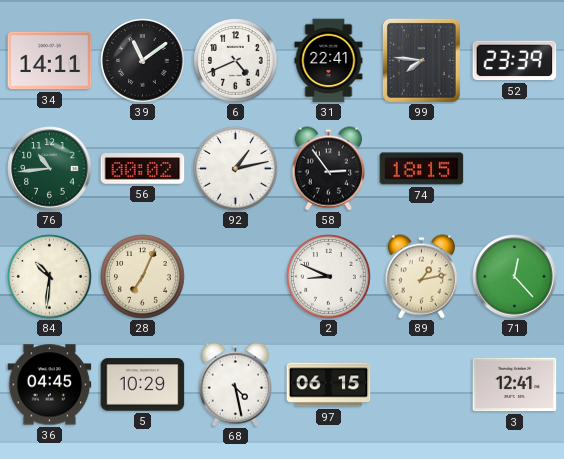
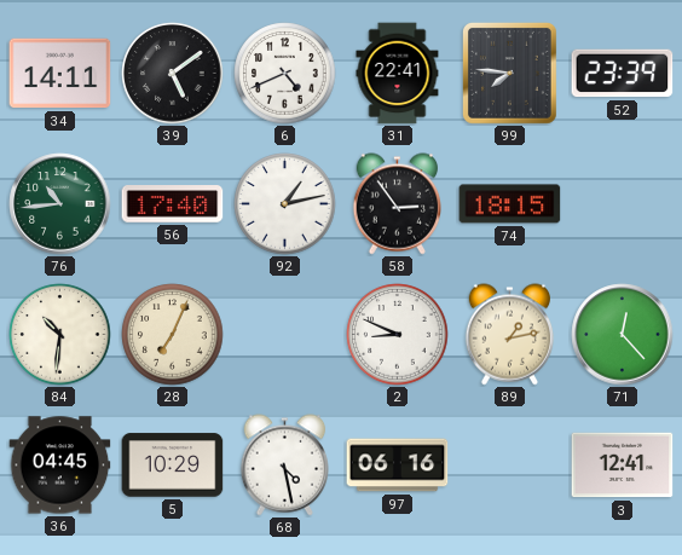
39: 11:09 -> 5:09
56: 00:02 -> 17:40
97: 06:15 -> 06:16
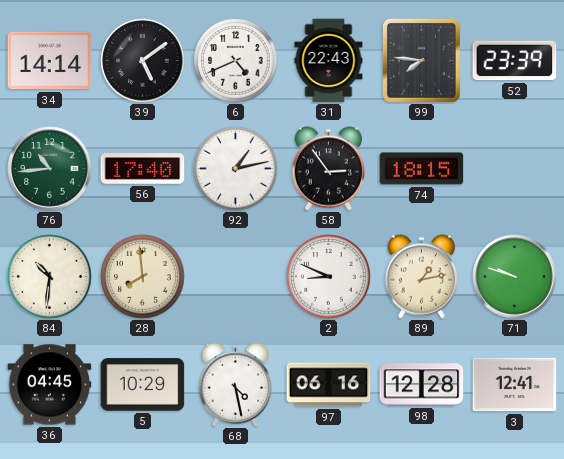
34: 14:11 -> 14:14
31: 22:41 -> 22:43
28: 7:04 -> 7:59
71: 12:23 -> 9:48
98: none -> 12:28
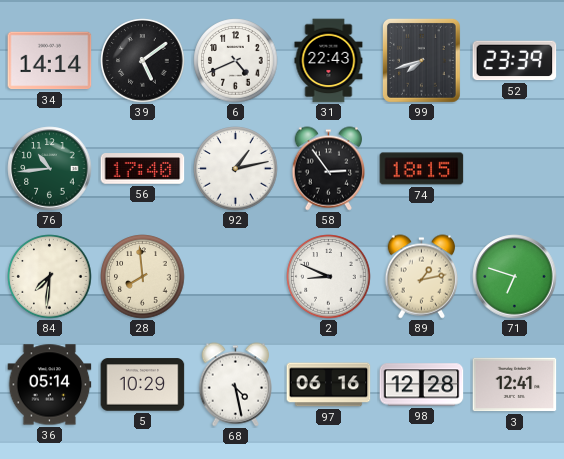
99: 7:46 -> 7:42
84: 10:31 -> 7:31
71: 9:48 -> 6:48
36: 04:45 -> 05:14
